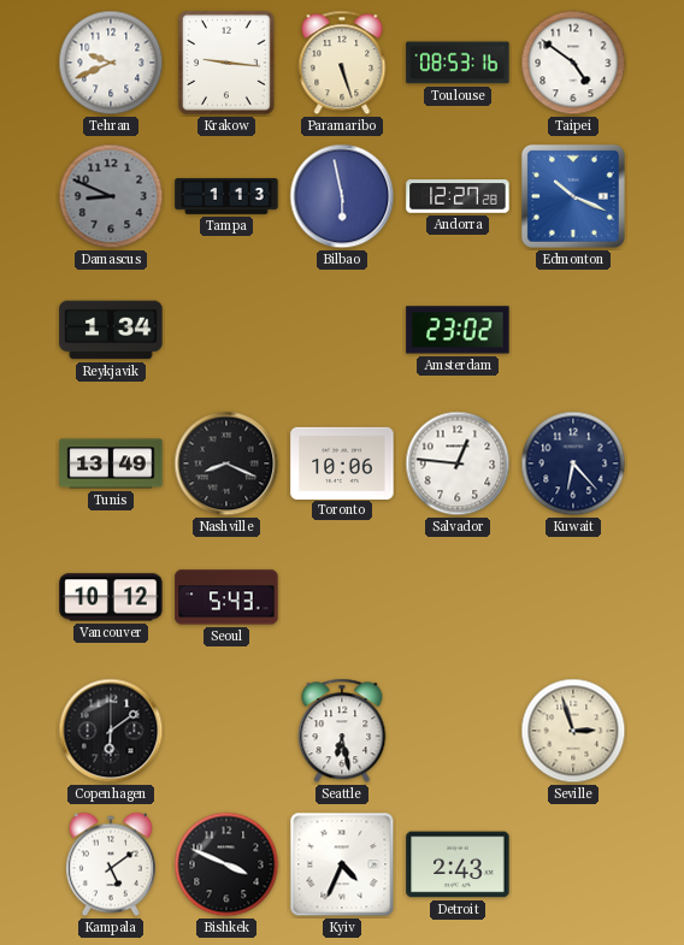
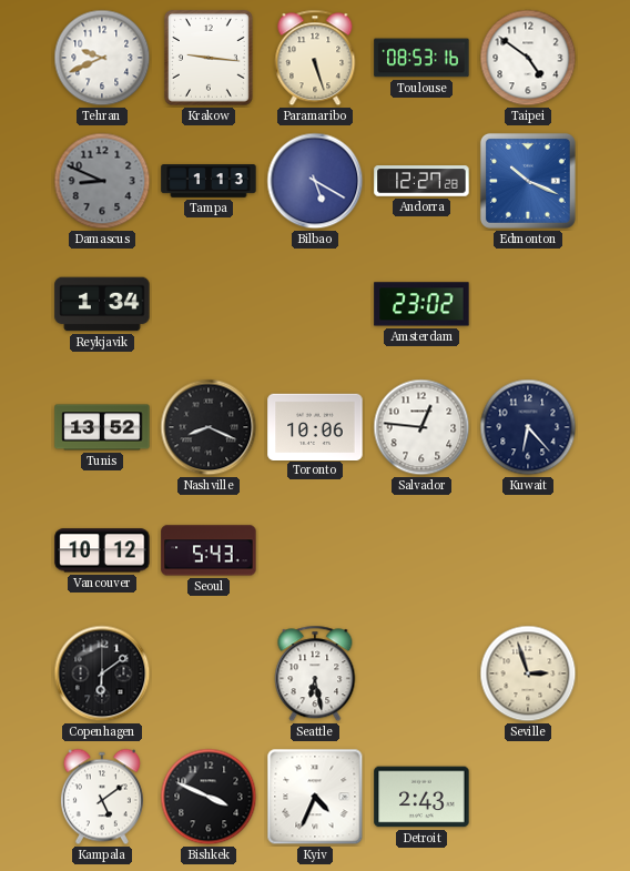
Bilbao: 5:58 -> 5:20
Tunis: 13:49 -> 13:52
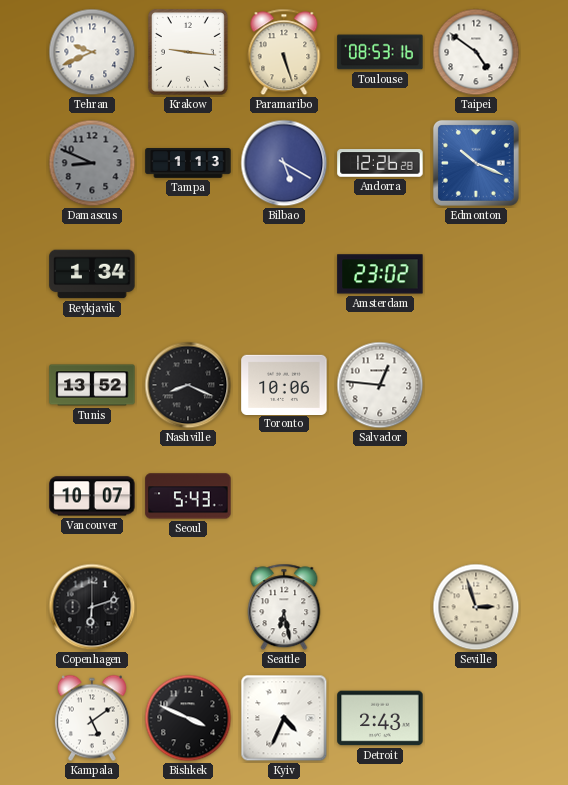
Andorra: 12:27 -> 12:26
Kuwait: 6:23 -> none
Vancouver: 10:12 -> 10:07
Copenhagen: 6:09 -> 6:12
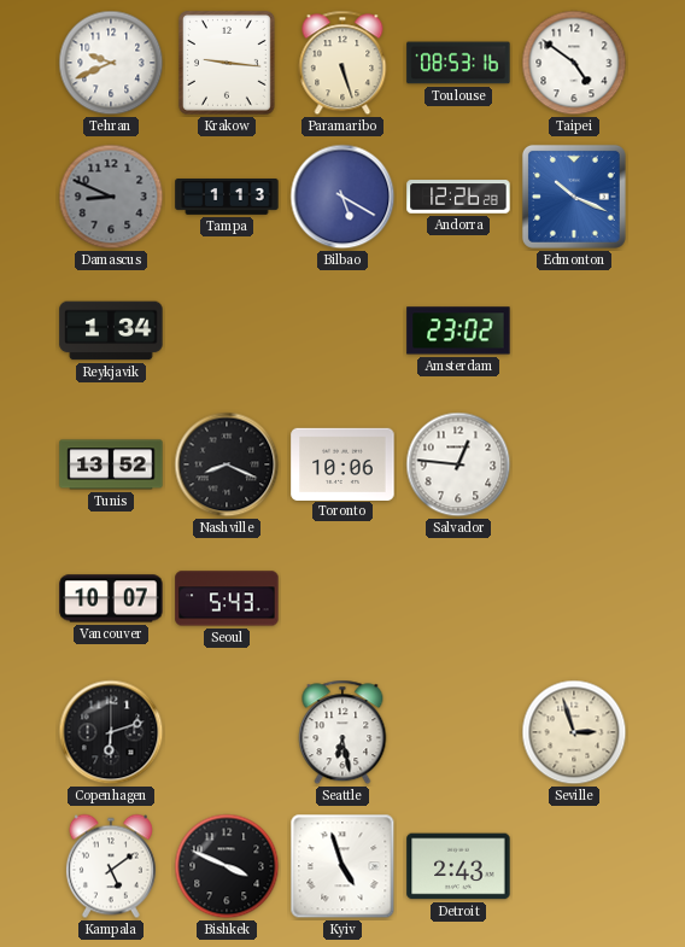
Kyiv: 4:34 -> 4:57
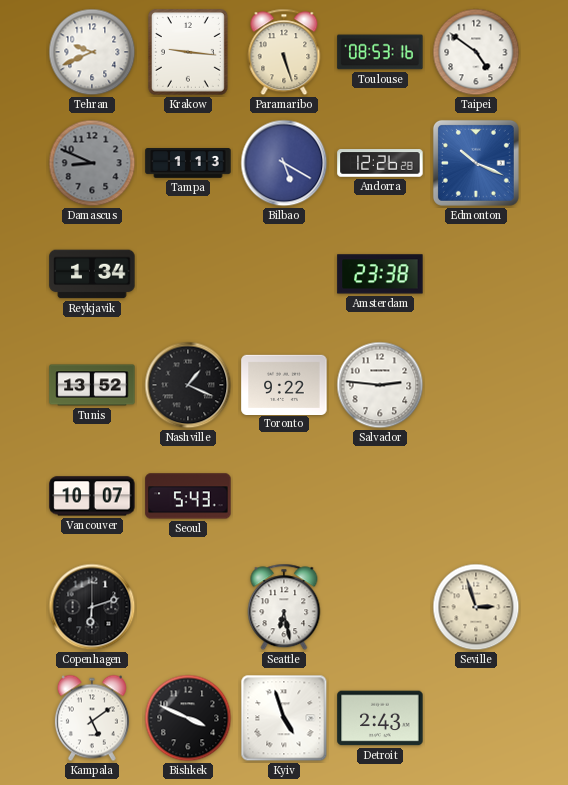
Amsterdam: 23:02 -> 23:38
Nashville: 8:19 -> 1:19
Toronto: 10:06 -> 9:22
Salvador: 12:46 -> 2:46
